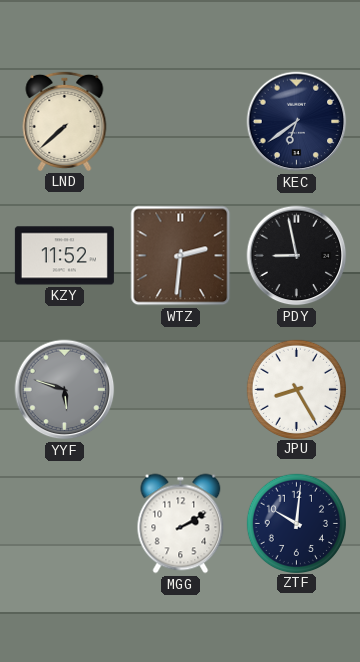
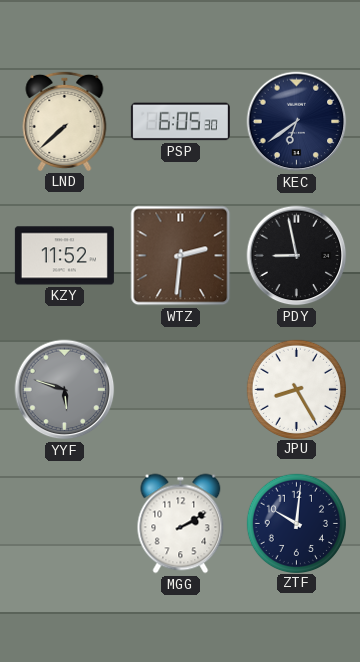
PSP: none -> 6:05
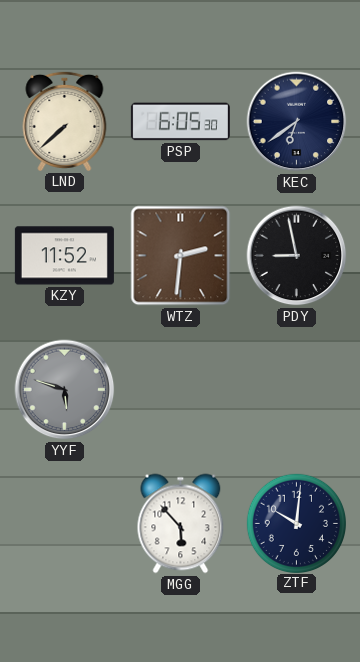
JPU: 8:25 -> none
MGG: 2:10 -> 5:53
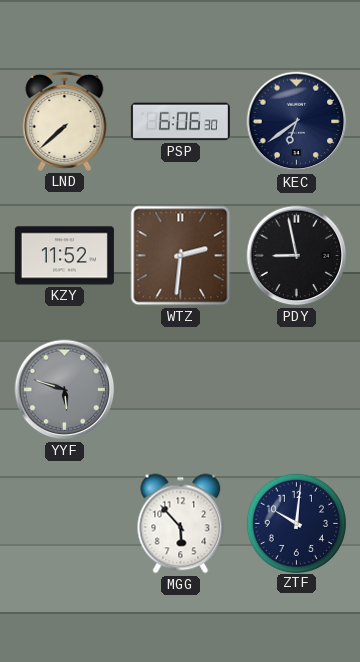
PSP: 6:05 -> 6:06
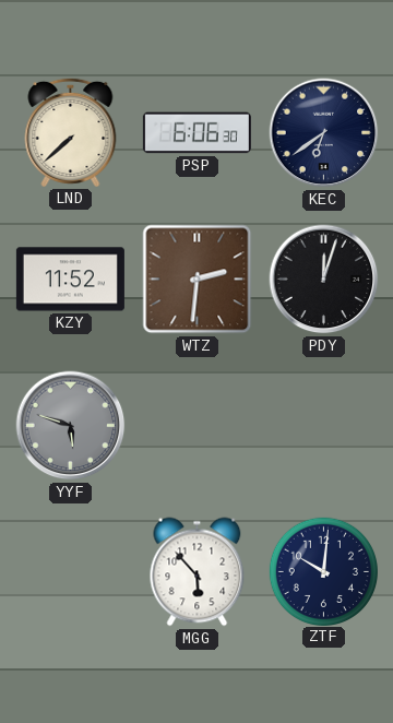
PDY: 8:58 -> 12:03
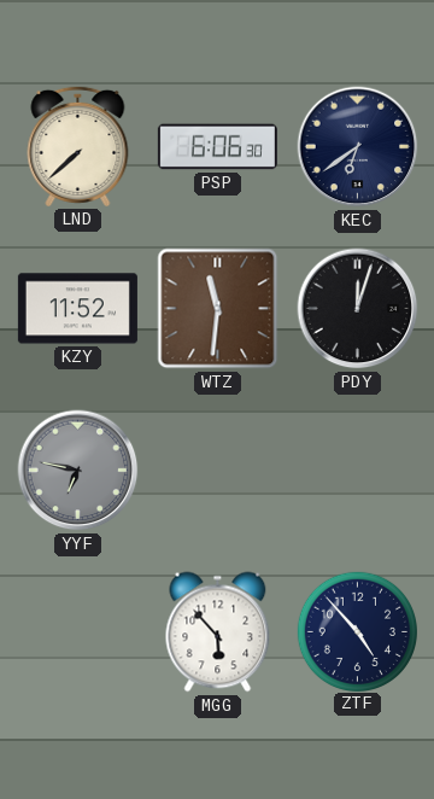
WTZ: 2:31 -> 11:31
YYF: 5:48 -> 6:47
ZTF: 10:01 -> 4:53
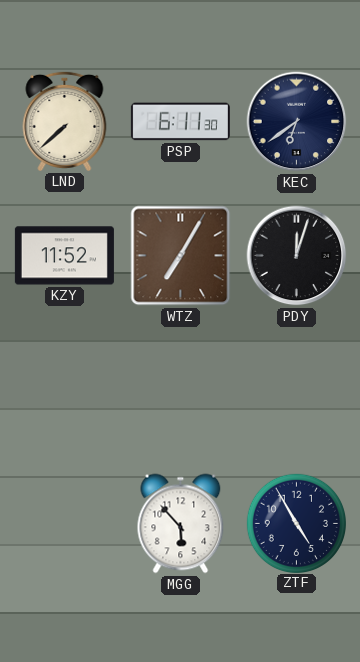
PSP: 6:06 -> 6:11
WTZ: 11:31 -> 7:05
YYF: 6:47 -> none
ZTF: 4:53 -> 4:55
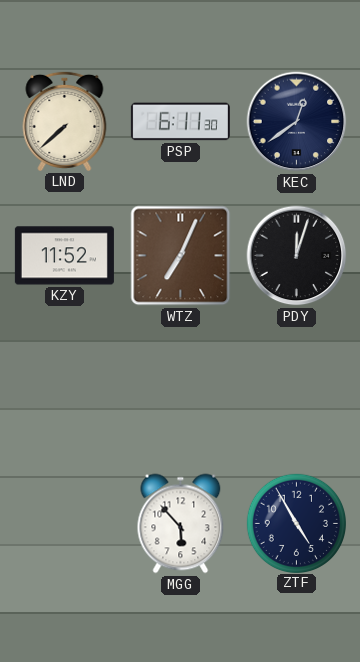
KEC: 6:39 -> 12:39
WTZ: 7:05 -> 7:04
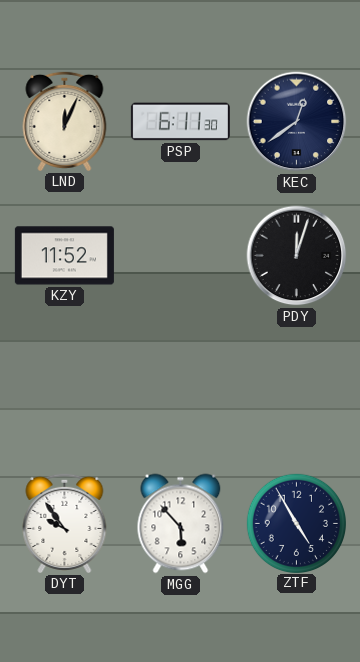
LND: 7:38 -> 12:04
WTZ: 7:04 -> none
DYT: none -> 9:54
